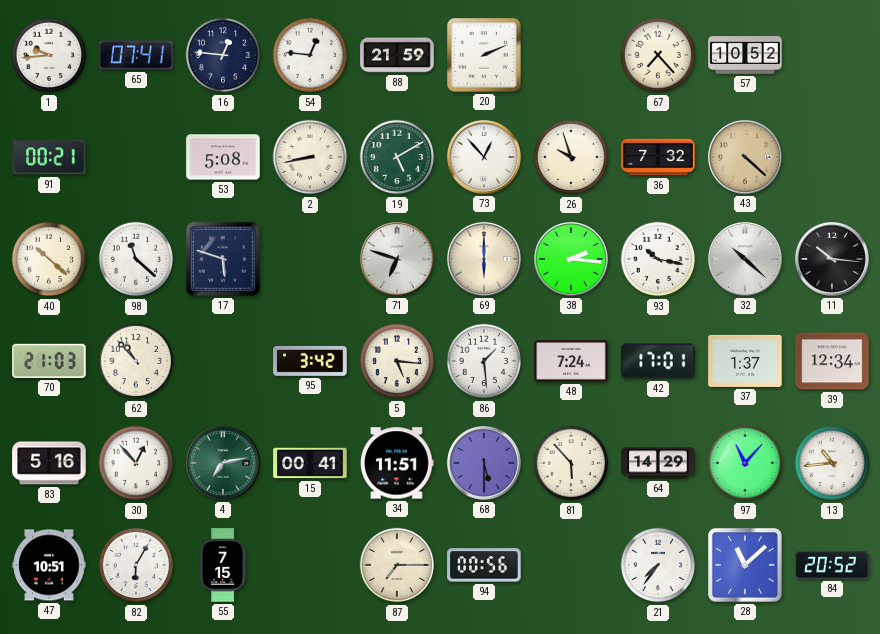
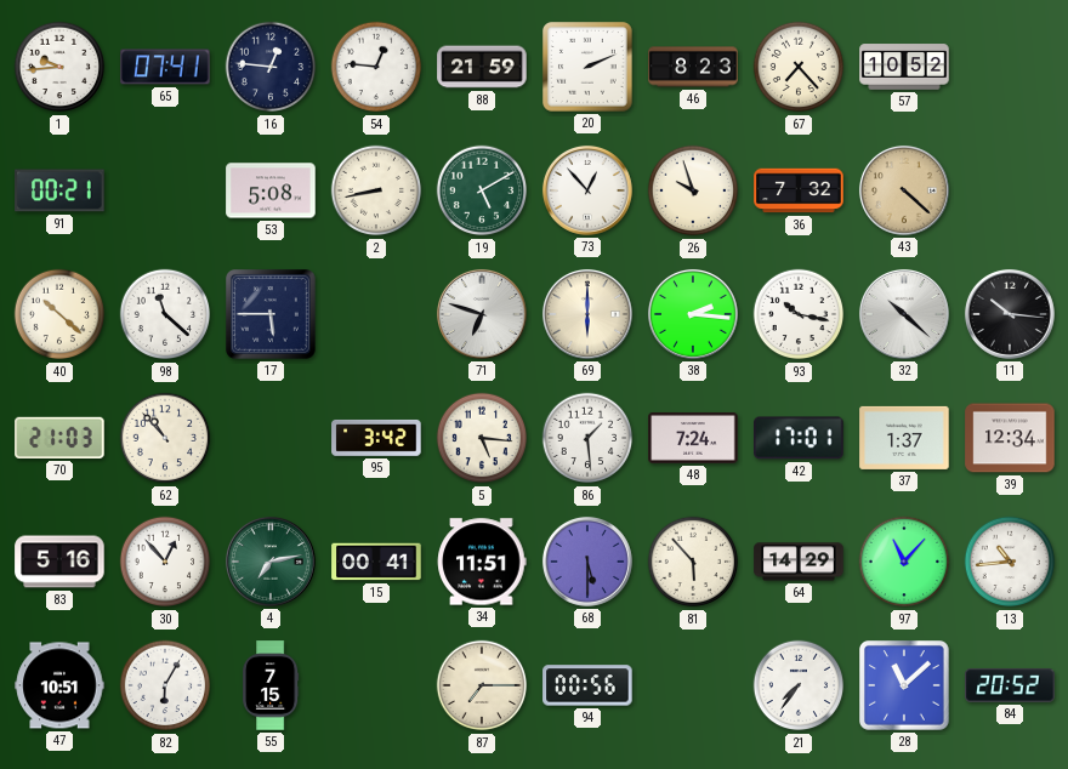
46: none -> 8:23
17: 5:48 -> 5:45
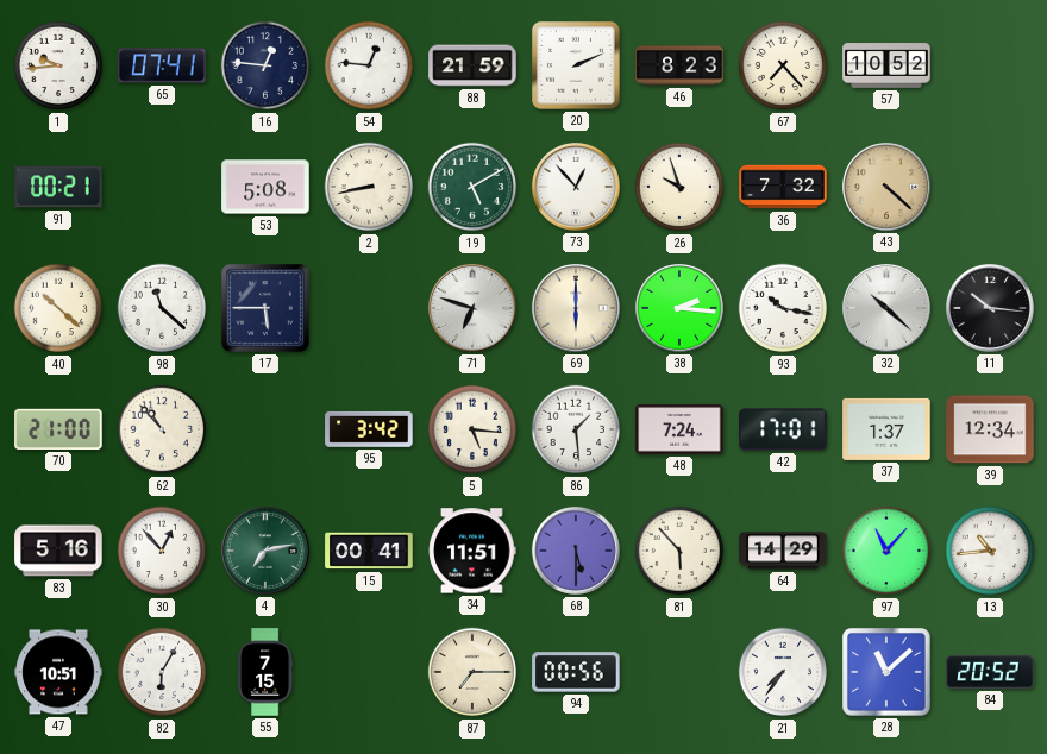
70: 21:03 -> 21:00
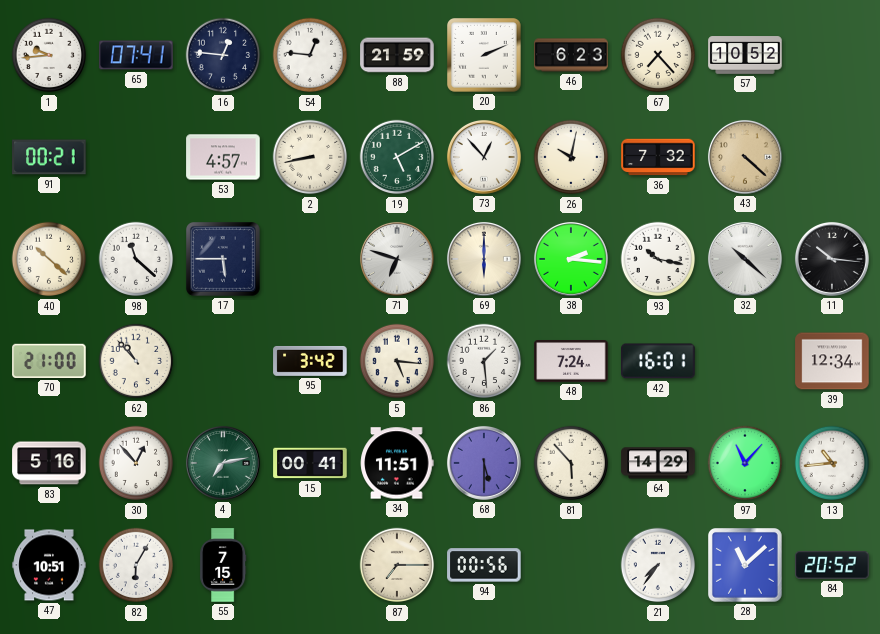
46: 8:23 -> 6:23
53: 5:08 -> 4:57
26: 9:57 -> 10:02
42: 17:01 -> 16:01
37: 1:37 -> none
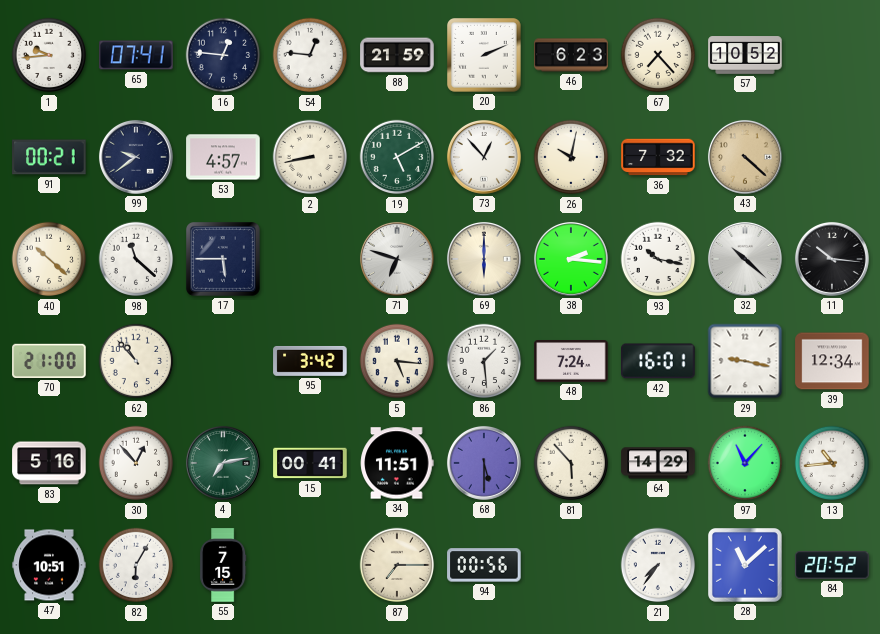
99: none -> 9:39
29: none -> 9:17
